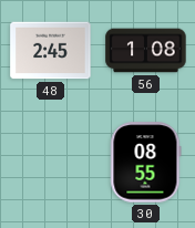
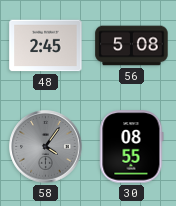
56: 1:08 -> 5:08
58: none -> 4:06
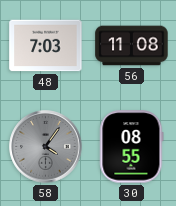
48: 2:45 -> 7:03
56: 5:08 -> 11:08
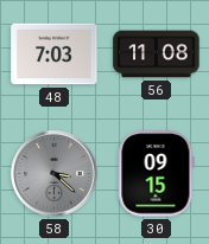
58: 4:06 -> 3:22
30: 08:55 -> 09:15
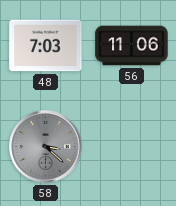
56: 11:08 -> 11:06
30: 09:15 -> none
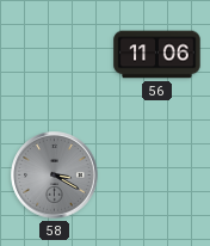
48: 7:03 -> none
58: 3:22 -> 3:20
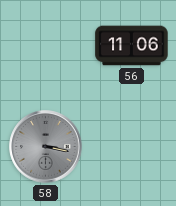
58: 3:20 -> 3:17
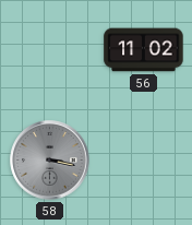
56: 11:06 -> 11:02
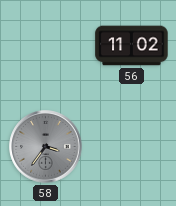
58: 3:17 -> 3:36
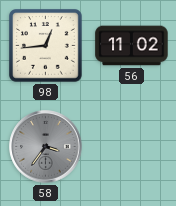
98: none -> 12:44
